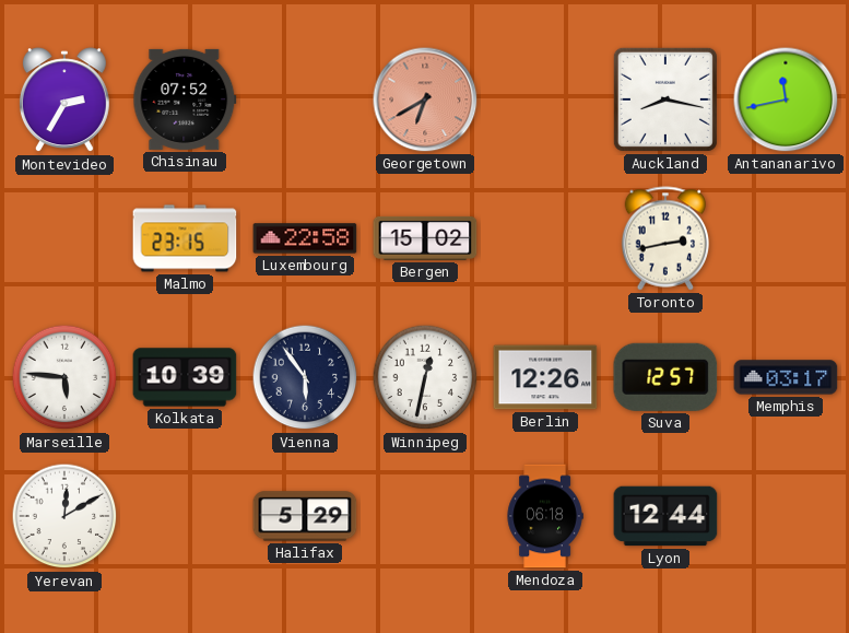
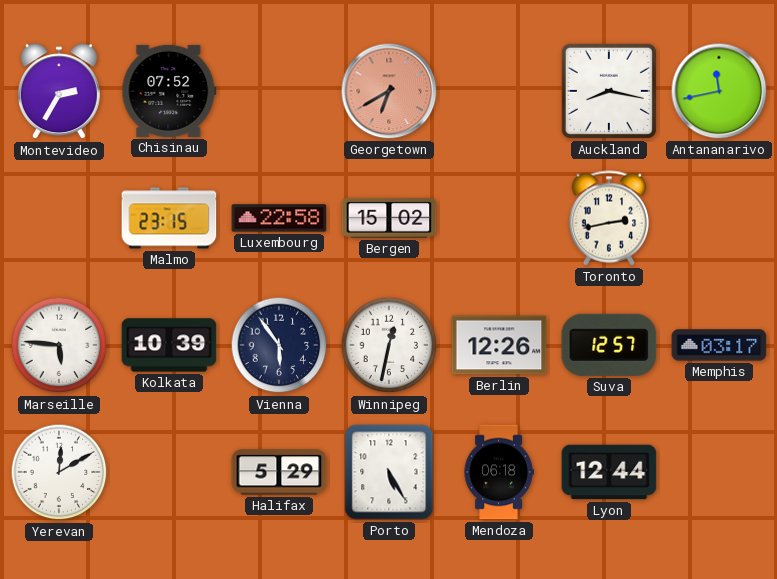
Porto: none -> 5:25
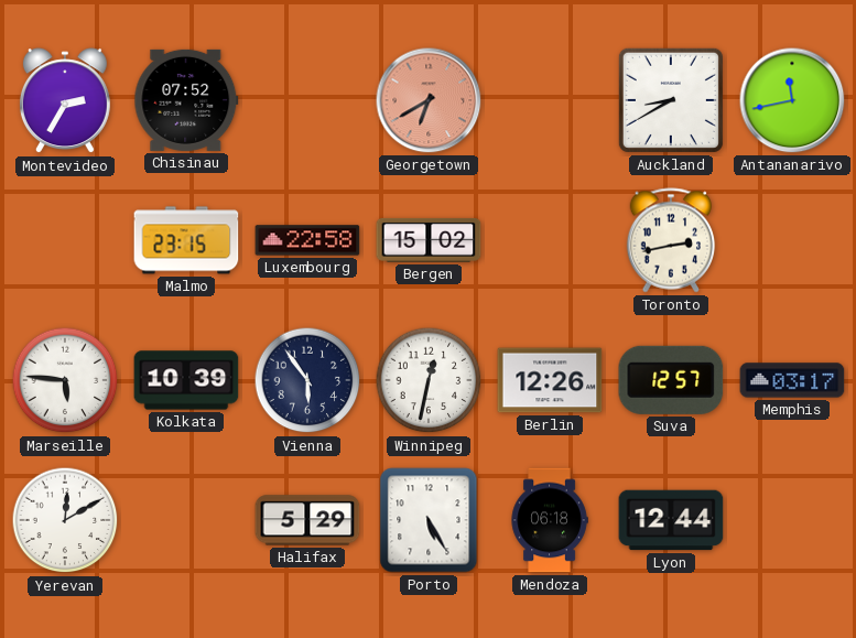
Auckland: 8:17 -> 8:40
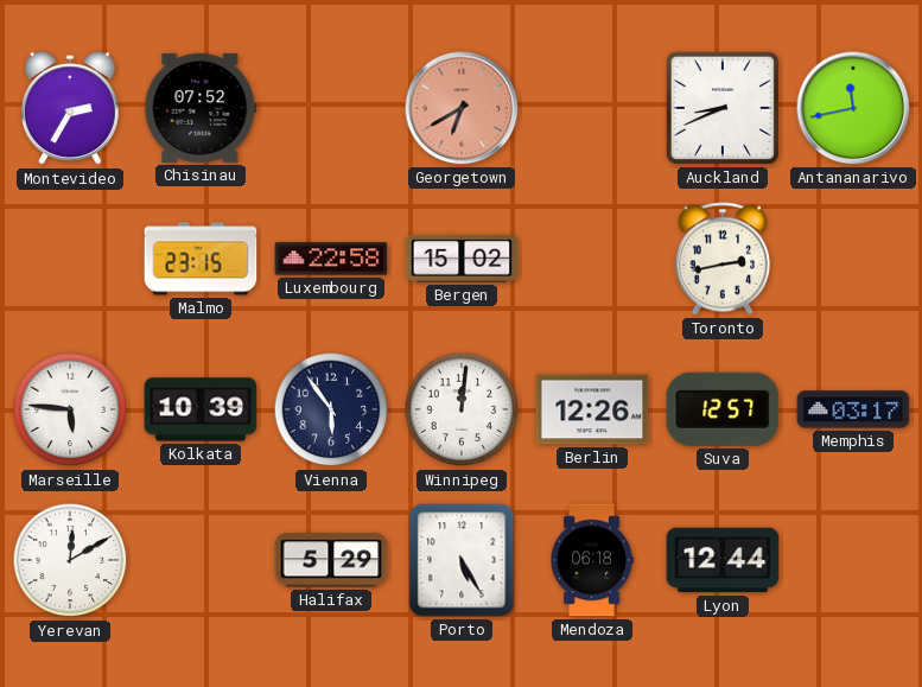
Auckland: 8:40 -> 8:41
Winnipeg: 12:32 -> 12:01
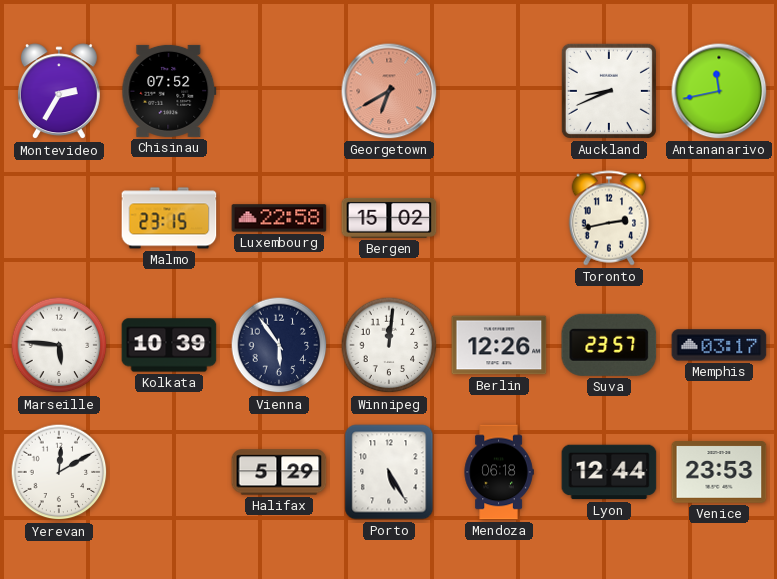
Suva: 12:57 -> 23:57
Venice: none -> 23:53
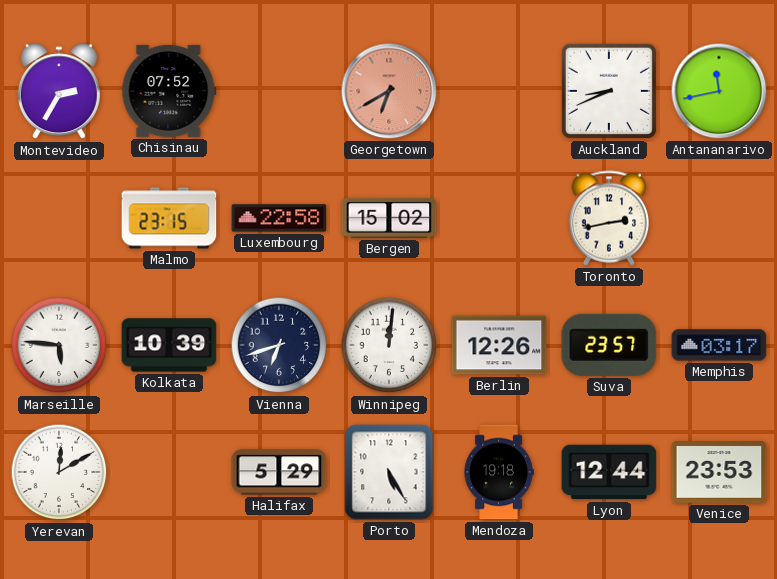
Vienna: 5:54 -> 6:42
Mendoza: 06:18 -> 19:18
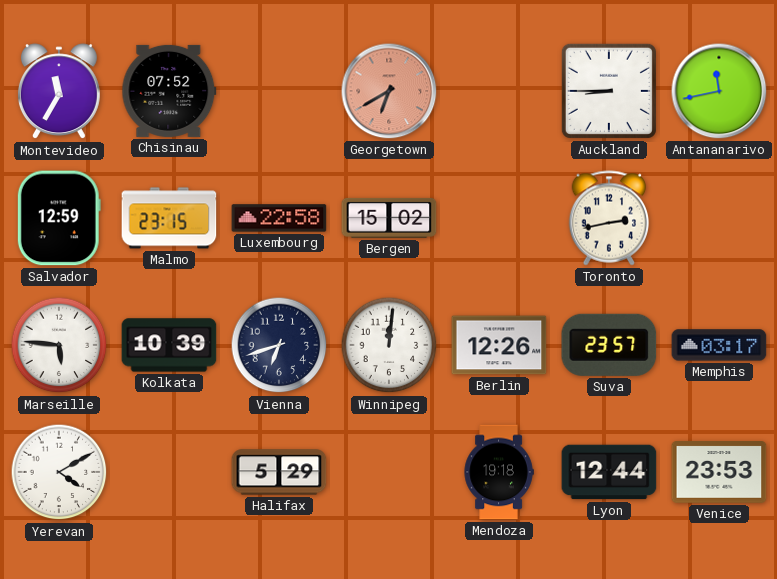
Montevideo: 2:35 -> 11:35
Auckland: 8:41 -> 8:45
Salvador: none -> 12:59
Yerevan: 12:10 -> 4:10
Porto: 5:25 -> none
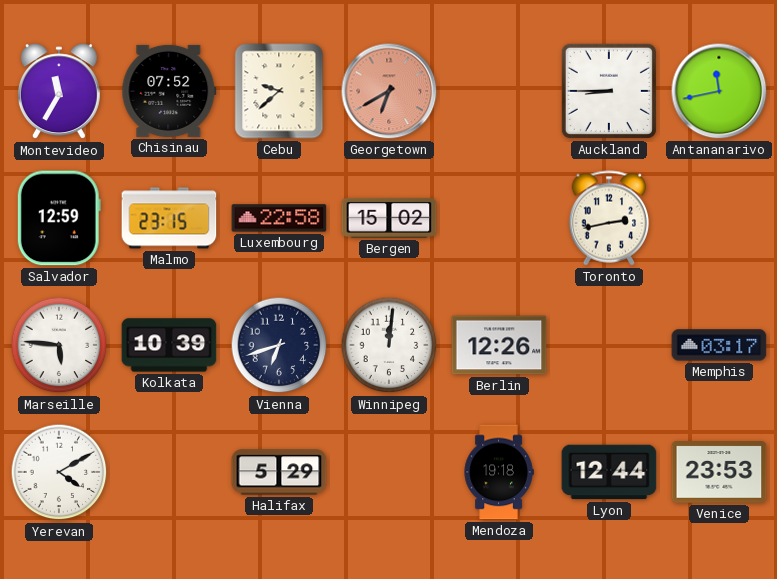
Cebu: none -> 9:38
Suva: 23:57 -> none
